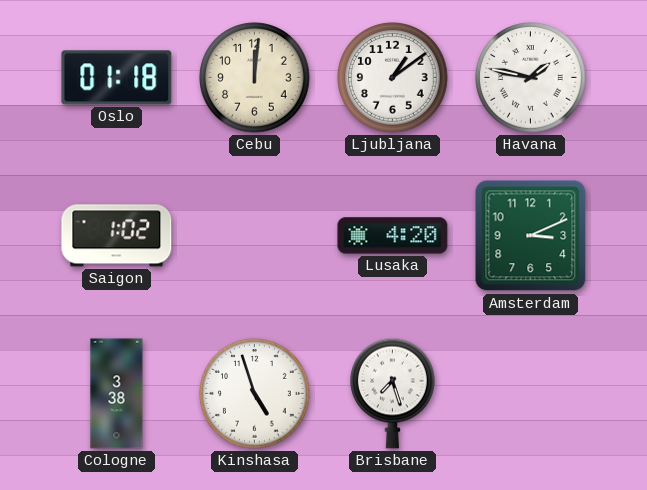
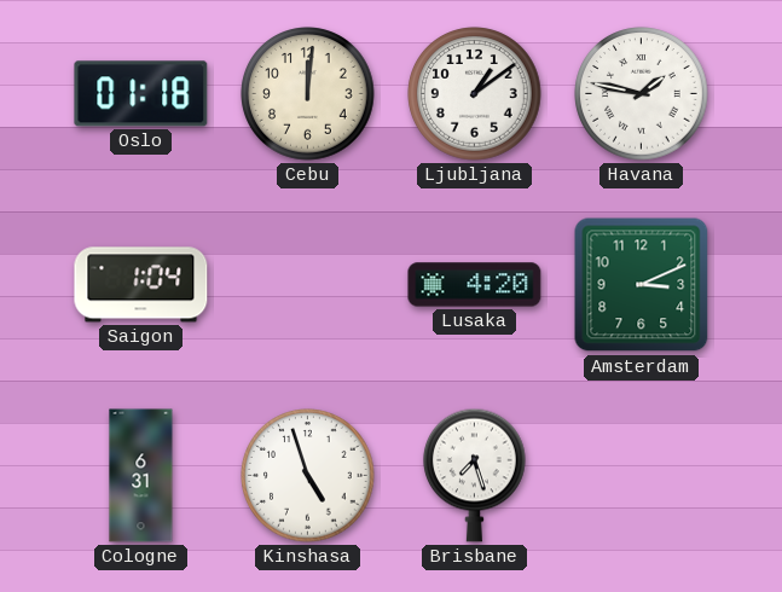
Saigon: 1:02 -> 1:04
Cologne: 3:38 -> 6:31
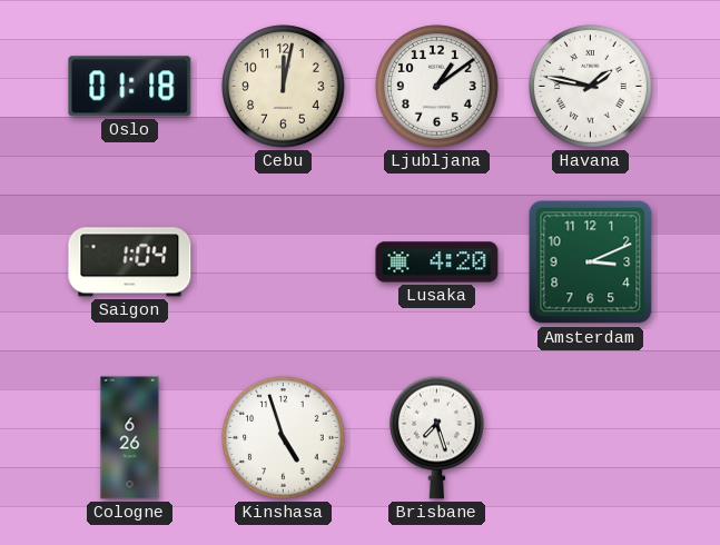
Cebu: 12:01 -> 12:02
Cologne: 6:31 -> 6:26
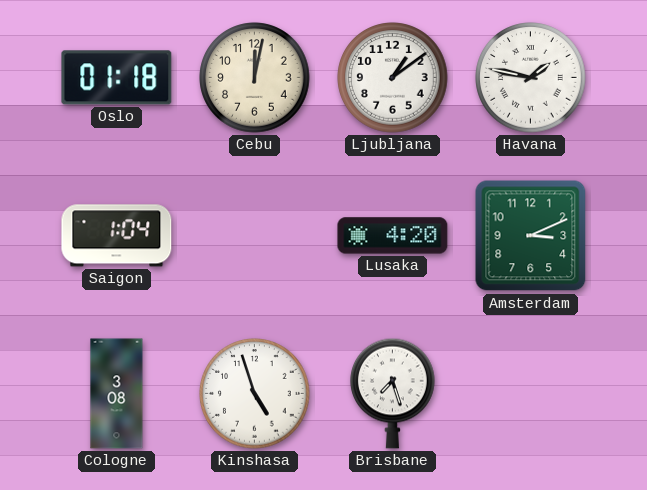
Cologne: 6:26 -> 3:08
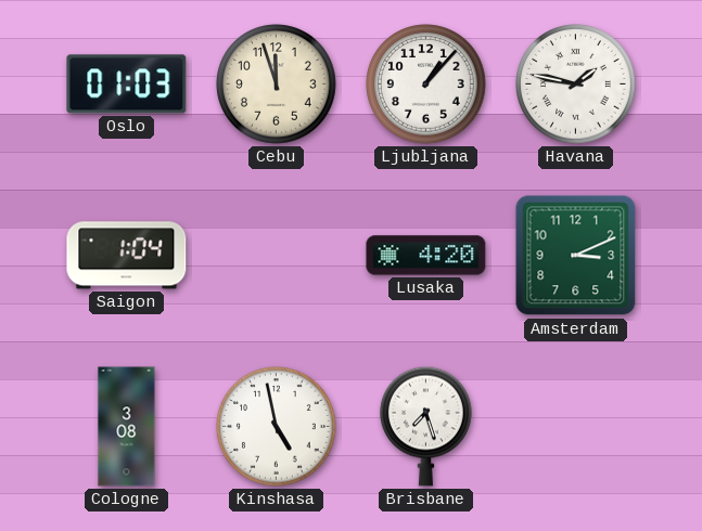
Oslo: 01:18 -> 01:03
Cebu: 12:02 -> 11:57
Ljubljana: 1:09 -> 1:07
Kinshasa: 4:57 -> 4:58
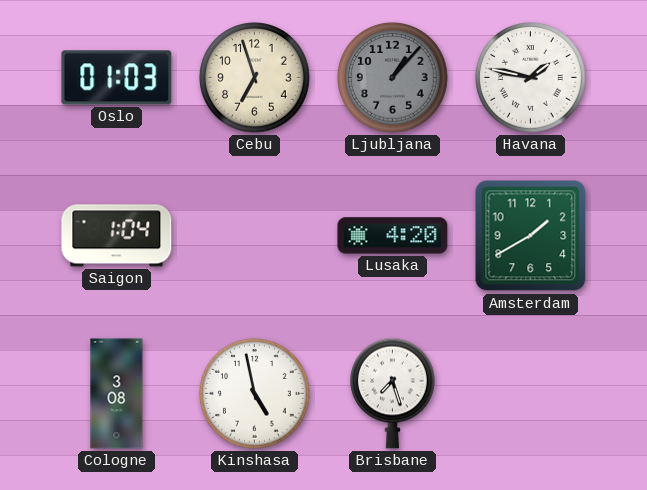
Cebu: 11:57 -> 6:57
Ljubljana dial: white -> grey
Amsterdam: 3:11 -> 1:40
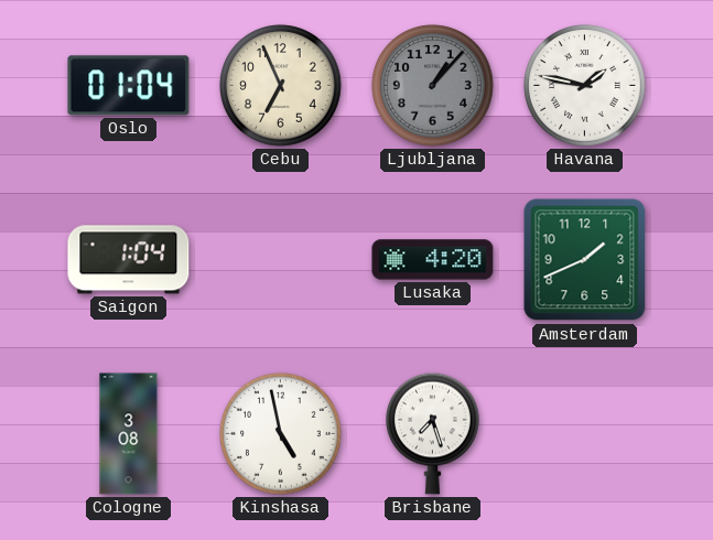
Oslo: 01:03 -> 01:04
Cebu: 6:57 -> 6:56
Amsterdam: 1:40 -> 1:41
